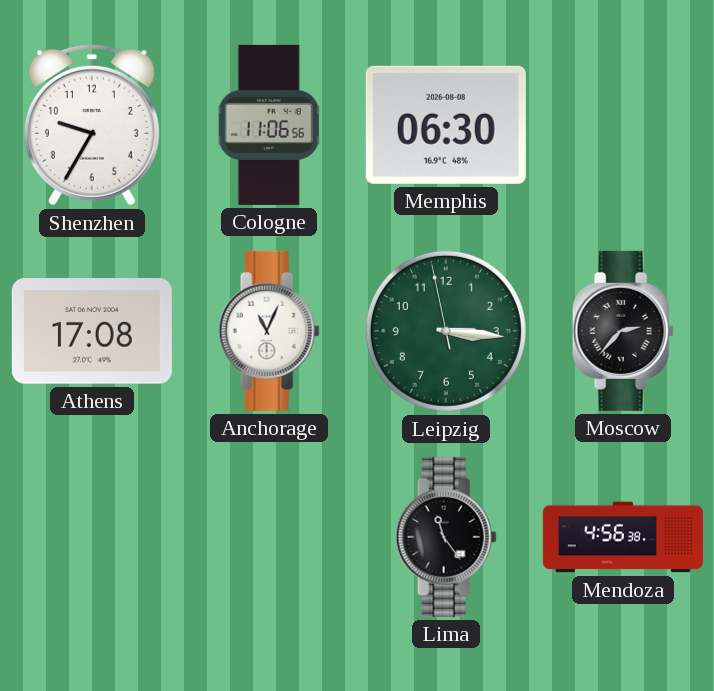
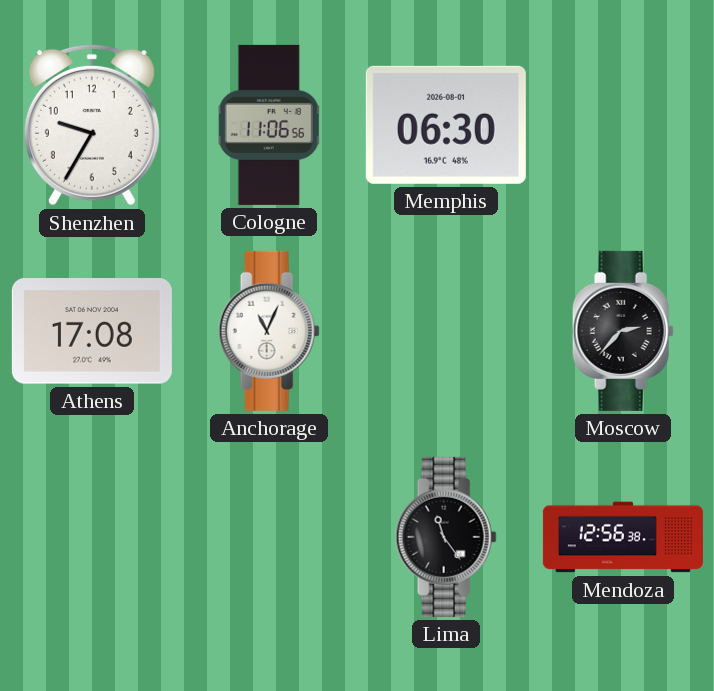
Memphis date: 2026-08-08 -> 2026-08-01
Leipzig: 3:15 -> none
Mendoza: 4:56 -> 12:56
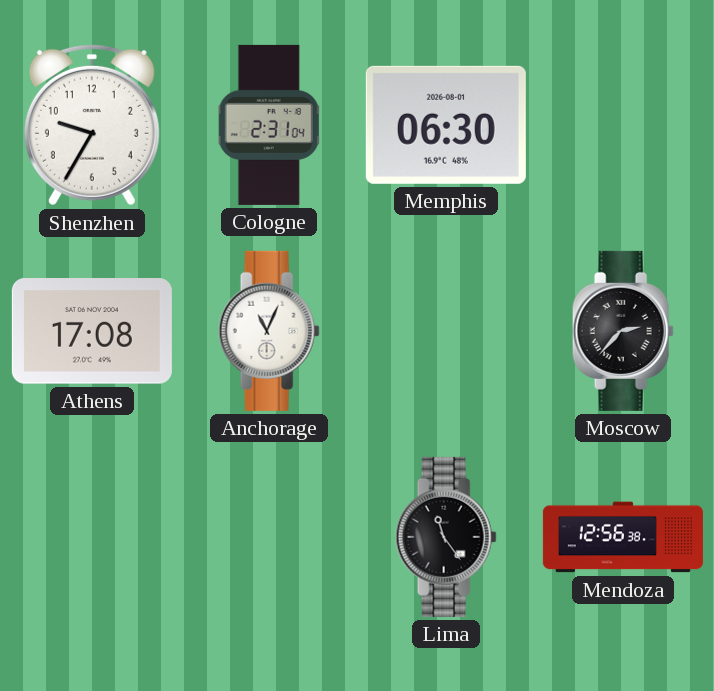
Cologne: 11:06 -> 2:31
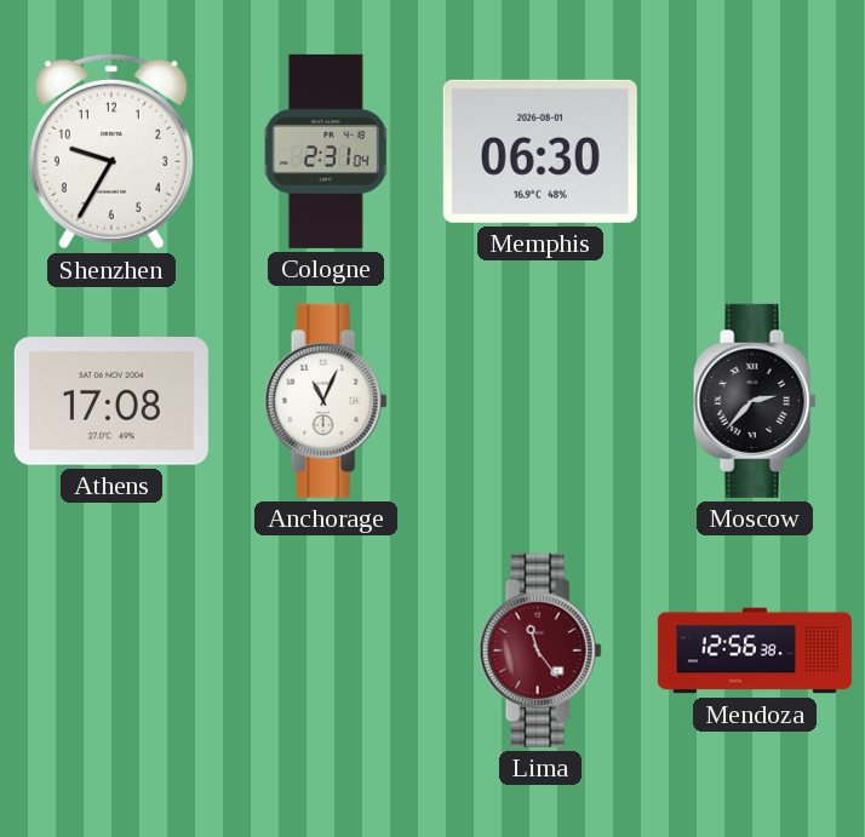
Lima dial: black -> burgundy
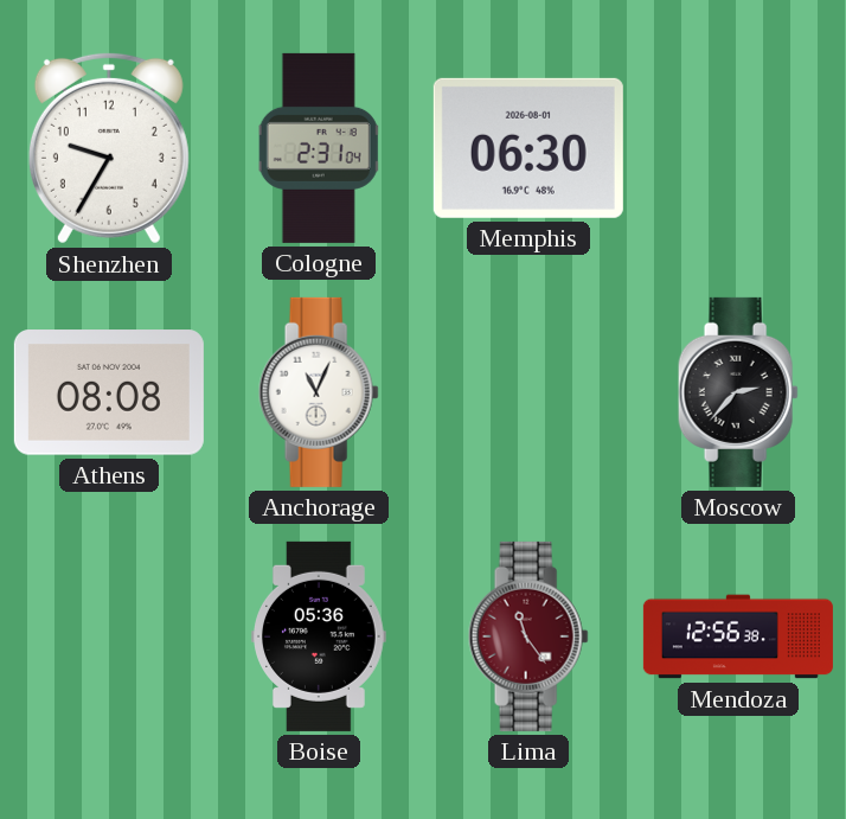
Athens: 17:08 -> 08:08
Boise: none -> 05:36
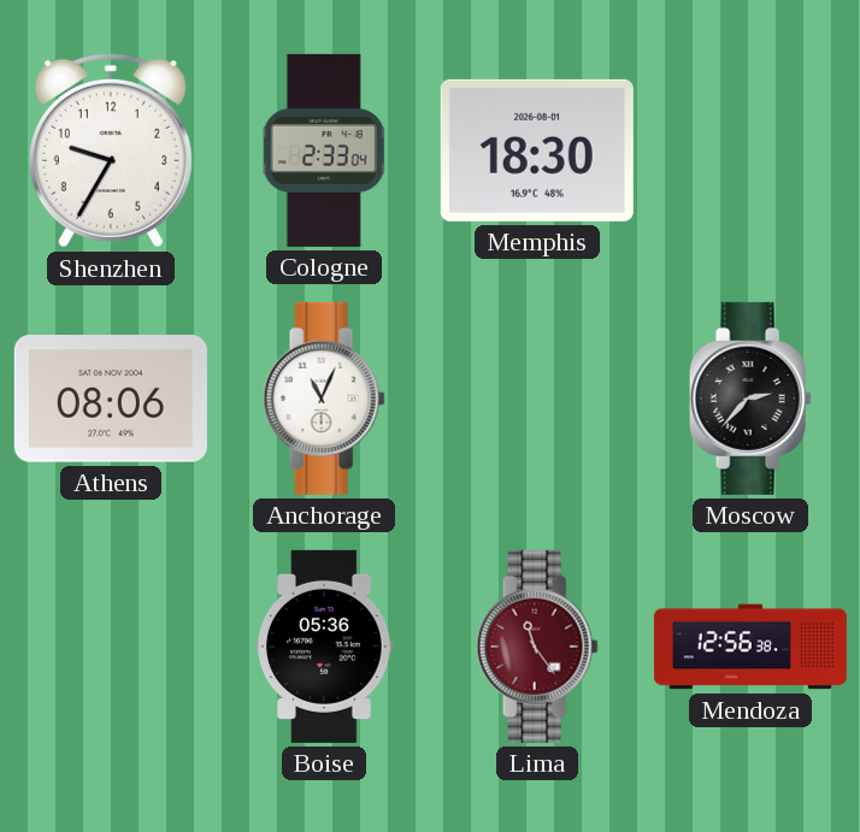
Cologne: 2:31 -> 2:33
Memphis: 06:30 -> 18:30
Athens: 08:08 -> 08:06
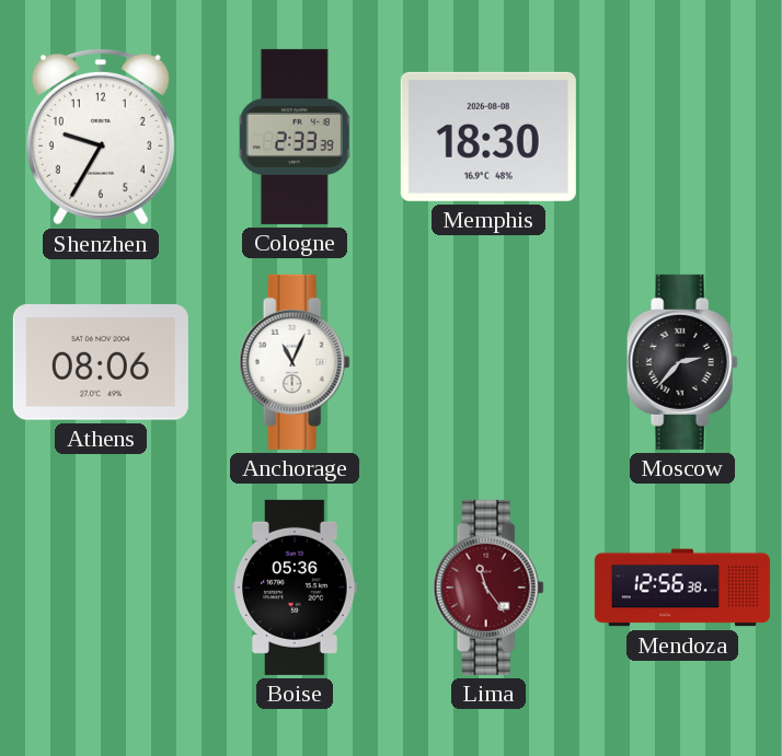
Cologne: 2:33:04 -> 2:33:39
Memphis date: 2026-08-01 -> 2026-08-08
